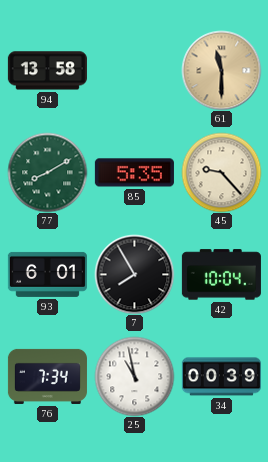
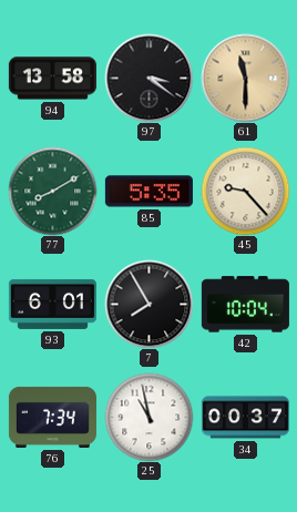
97: none -> 3:21
34: 00:39 -> 00:37
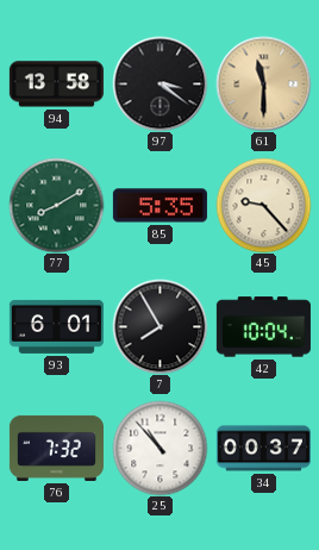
76: 7:34 -> 7:32
25: 10:58 -> 10:53
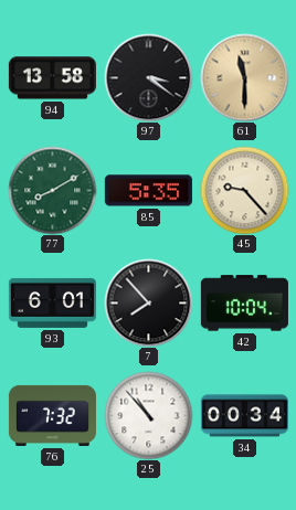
7: 7:55 -> 7:53
34: 00:37 -> 00:34
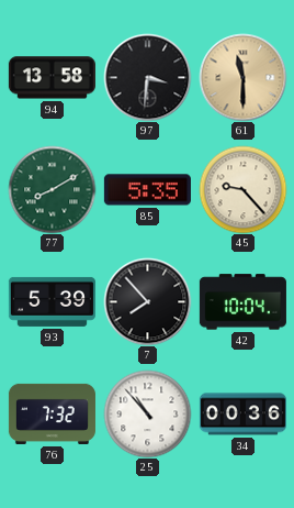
97: 3:21 -> 3:31
93: 6:01 -> 5:39
34: 00:34 -> 00:36
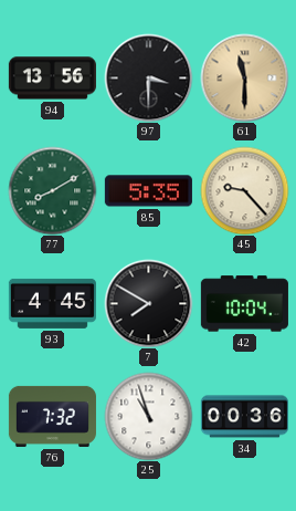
94: 13:58 -> 13:56
97: 3:31 -> 3:30
93: 5:39 -> 4:45
7: 7:53 -> 7:50
25: 10:53 -> 10:57
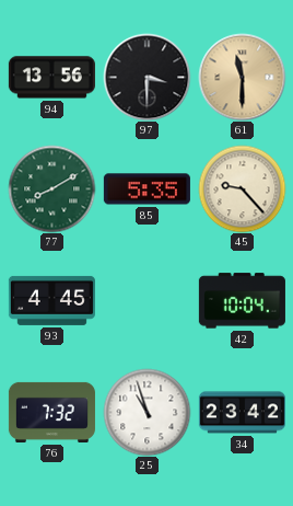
7: 7:50 -> none
34: 00:36 -> 23:42
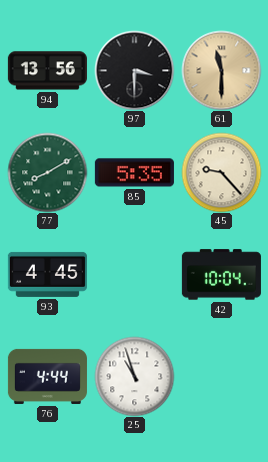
76: 7:32 -> 4:44
34: 23:42 -> none
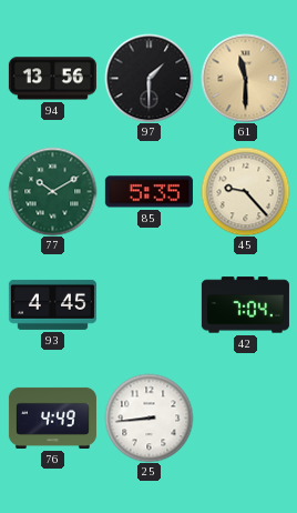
97: 3:30 -> 1:30
77: 8:10 -> 10:10
42: 10:04 -> 7:04
76: 4:44 -> 4:49
25: 10:57 -> 8:44
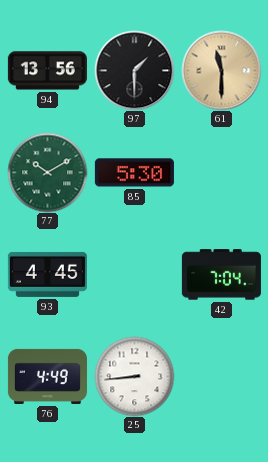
85: 5:35 -> 5:30
45: 9:23 -> none
